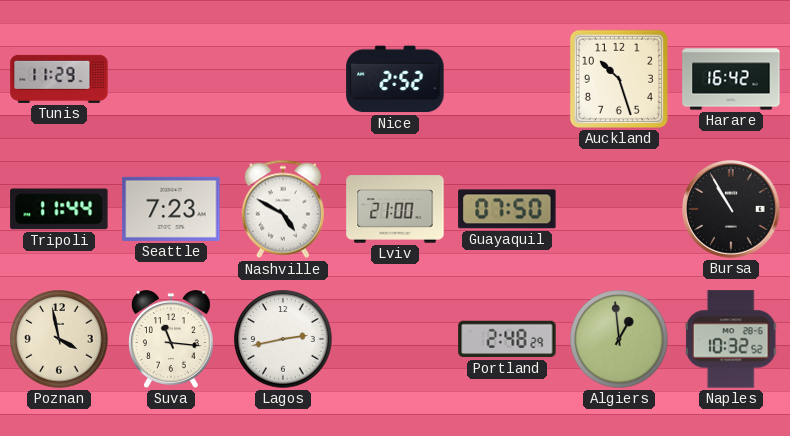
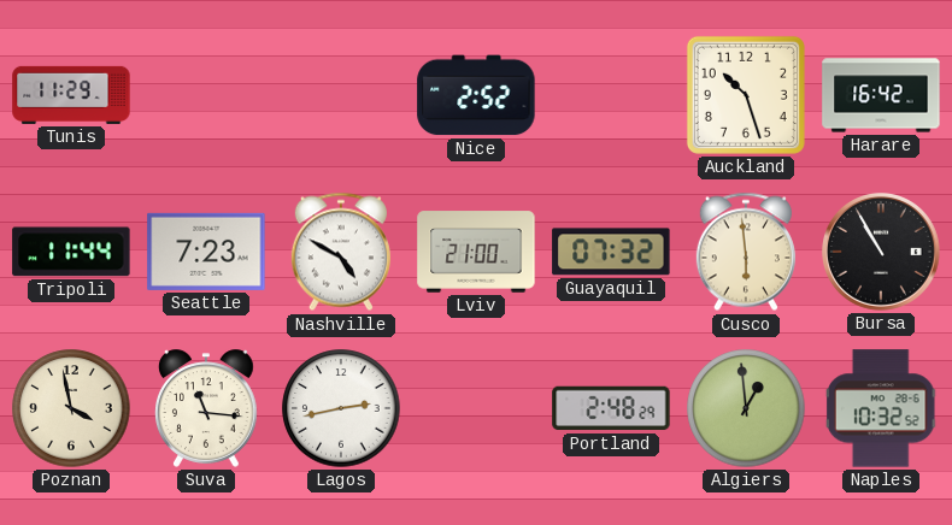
Guayaquil: 07:50 -> 07:32
Cusco: none -> 5:59
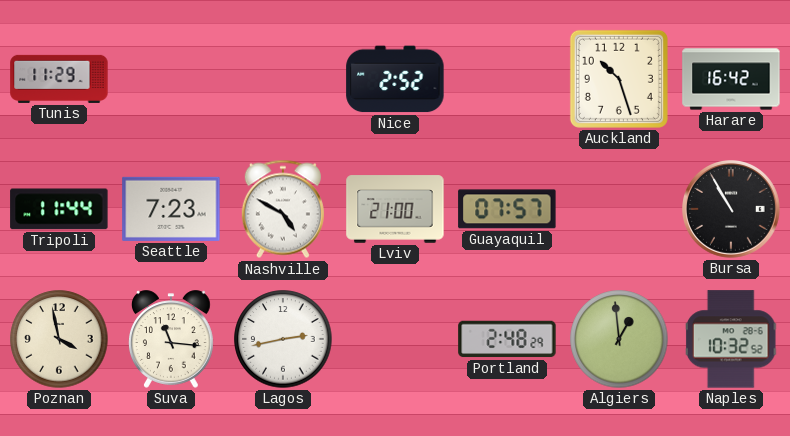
Guayaquil: 07:32 -> 07:57
Cusco: 5:59 -> none
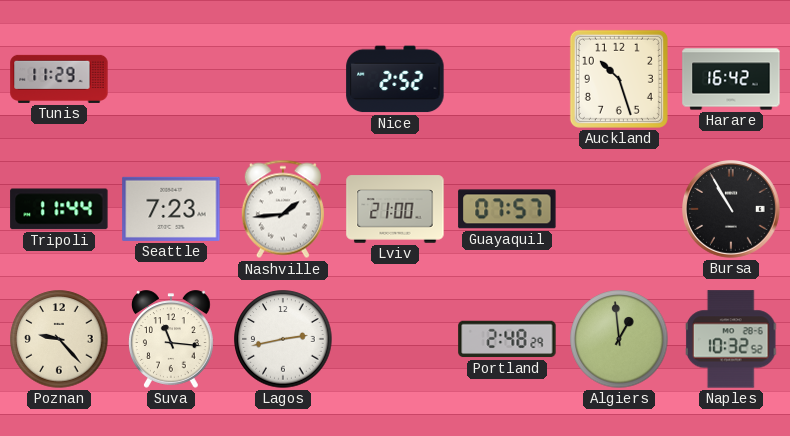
Nashville: 4:50 -> 1:44
Poznan: 3:58 -> 9:23
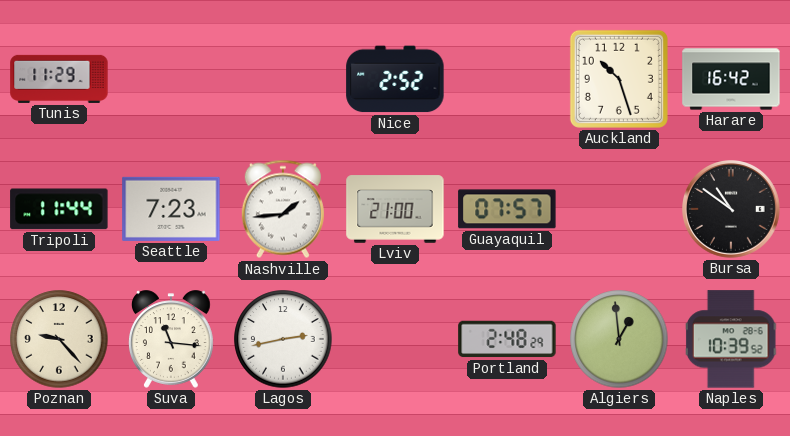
Bursa: 10:55 -> 10:51
Naples: 10:32 -> 10:39
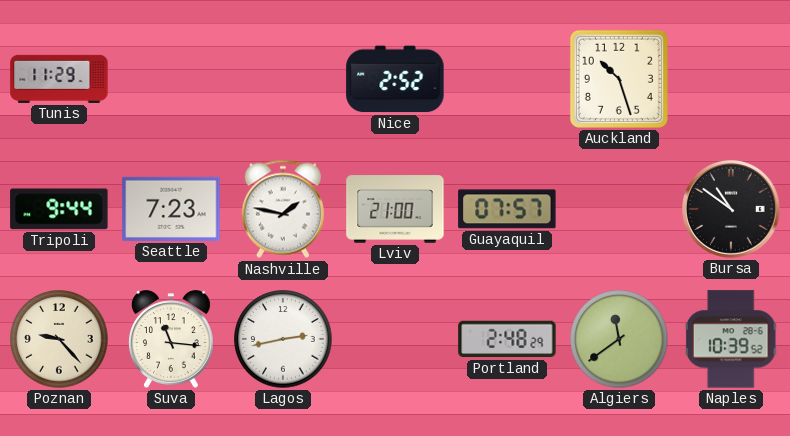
Harare: 16:42 -> none
Tripoli: 11:44 -> 9:44
Nashville: 1:44 -> 1:47
Algiers: 12:59 -> 11:39
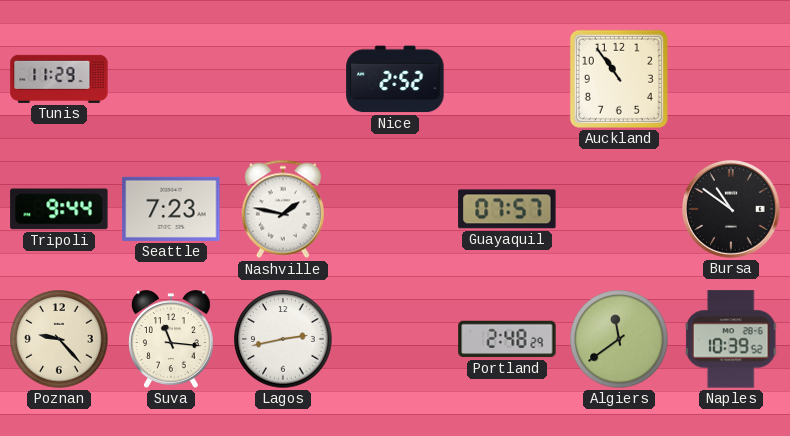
Auckland: 10:27 -> 10:54
Lviv: 21:00 -> none
